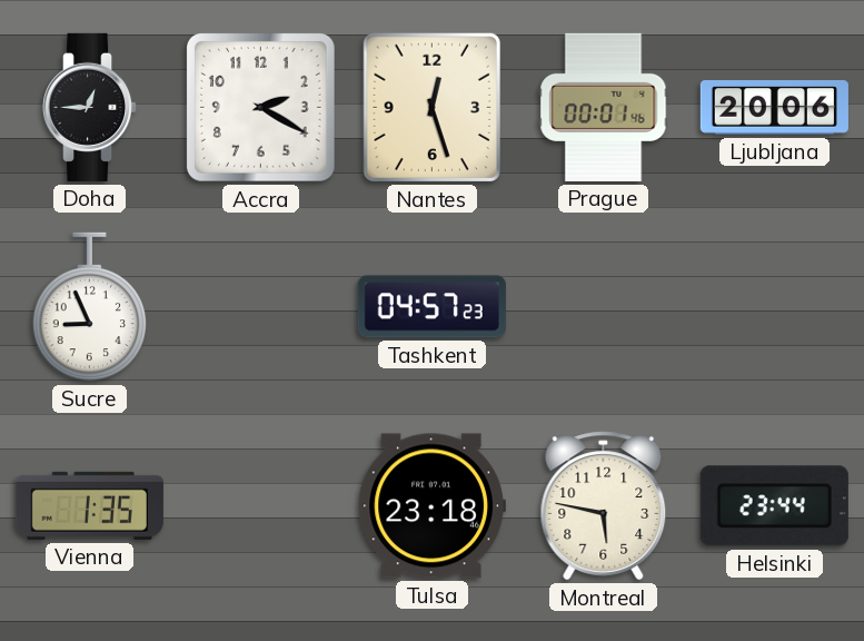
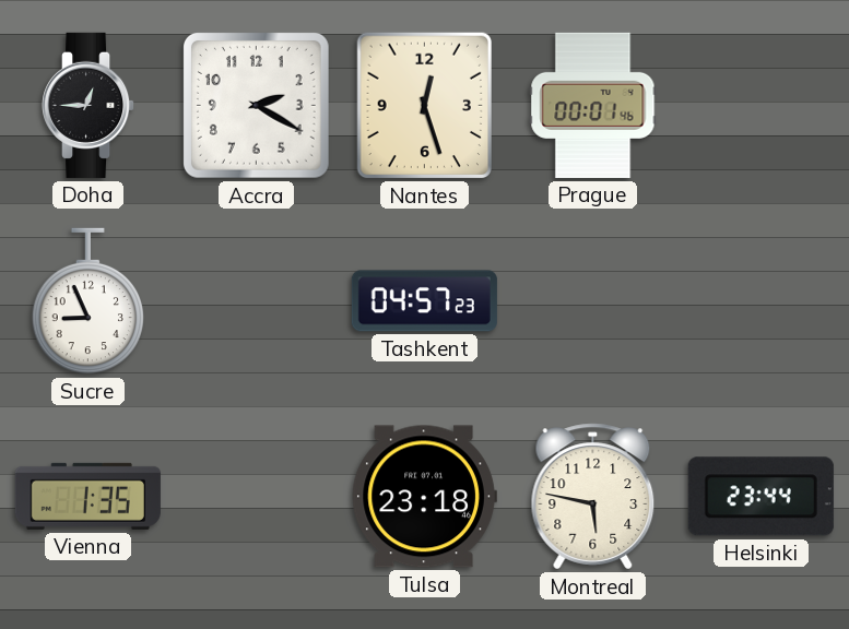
Ljubljana: 20:06 -> none
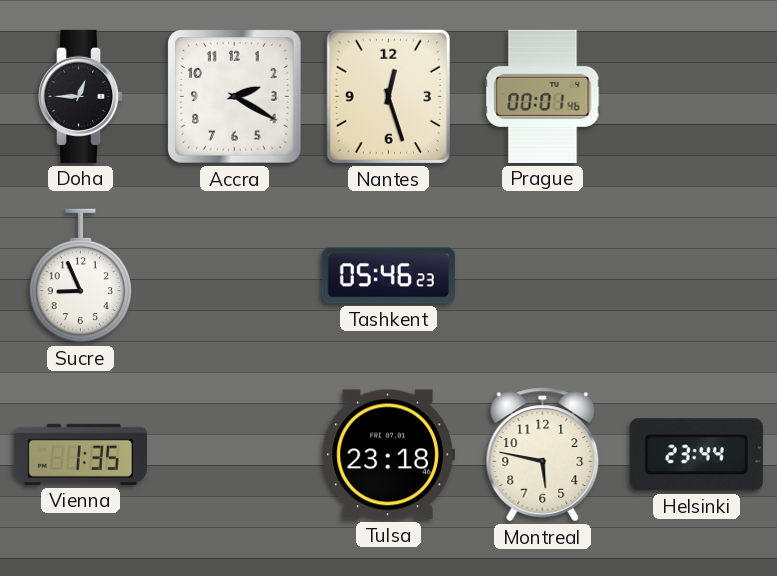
Tashkent: 04:57 -> 05:46
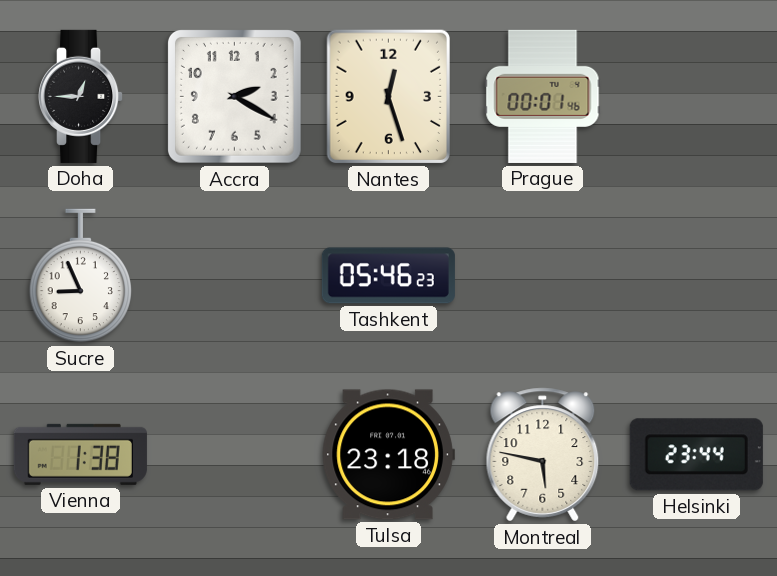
Vienna: 1:35 -> 1:38
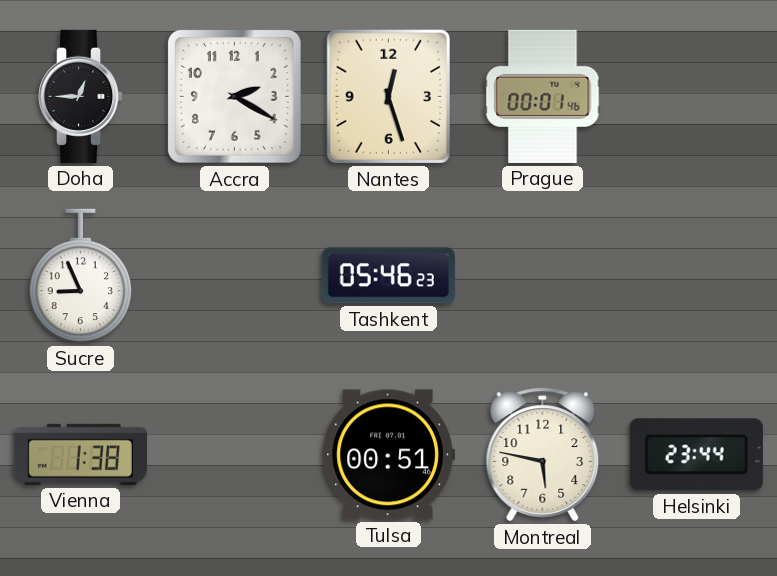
Tulsa: 23:18 -> 00:51
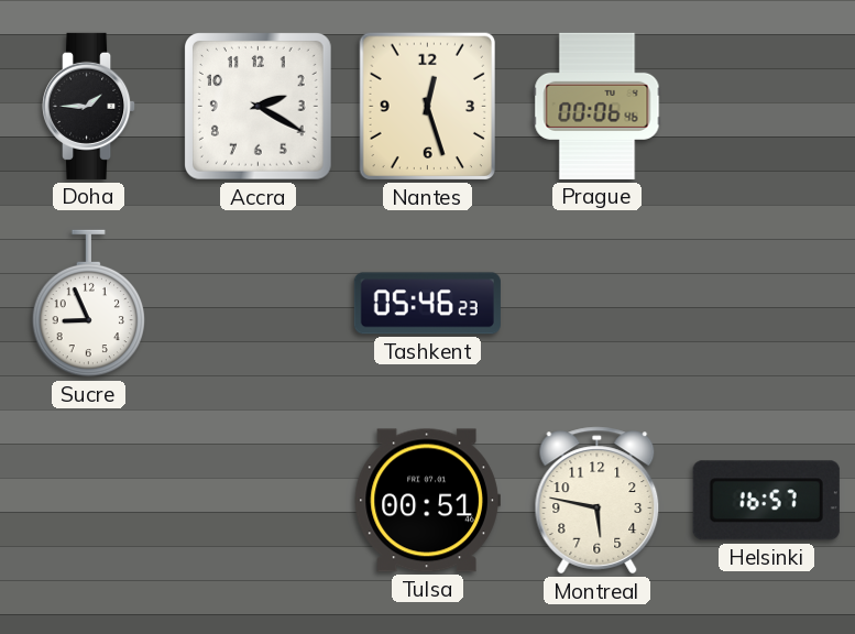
Doha: 12:45 -> 1:45
Prague: 00:01 -> 00:06
Vienna: 1:38 -> none
Helsinki: 23:44 -> 16:57
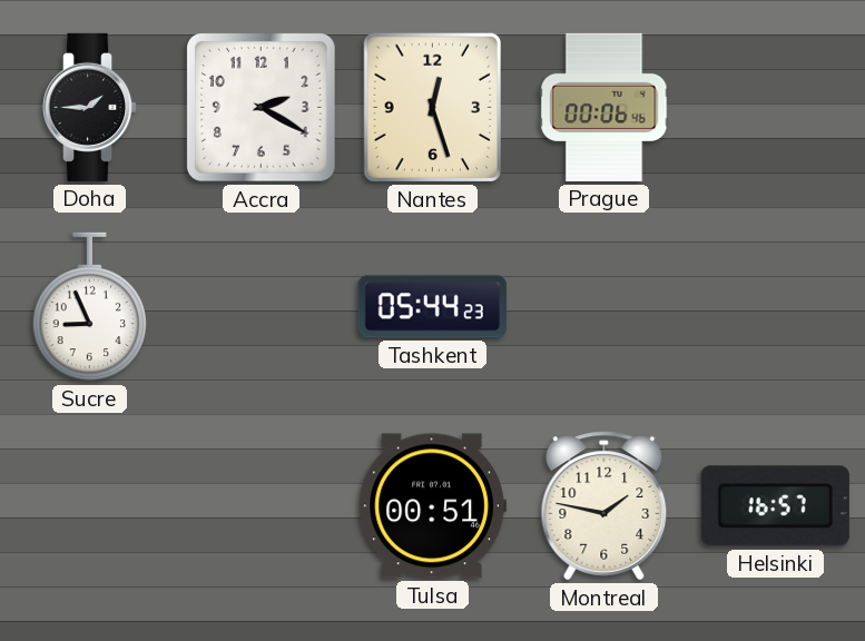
Tashkent: 05:46 -> 05:44
Montreal: 5:47 -> 1:47
